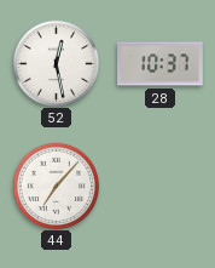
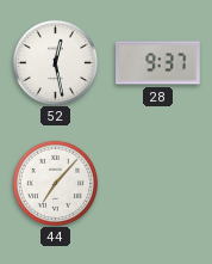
28: 10:37 -> 9:37
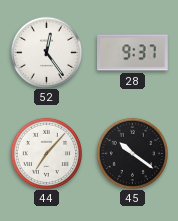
52: 12:28 -> 12:24
45: none -> 10:21
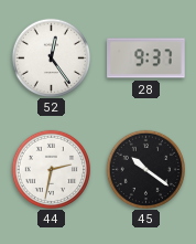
44: 7:07 -> 2:32
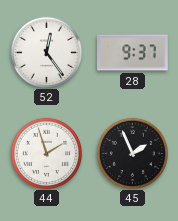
44: 2:32 -> 1:57
45: 10:21 -> 1:56
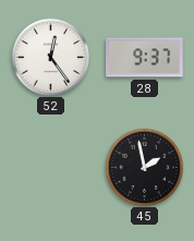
44: 1:57 -> none
45: 1:56 -> 1:58
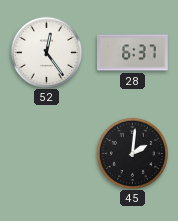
28: 9:37 -> 6:37
45: 1:58 -> 2:01
